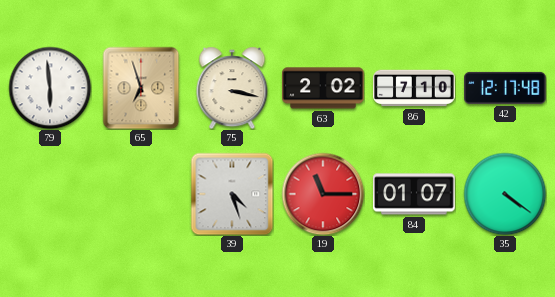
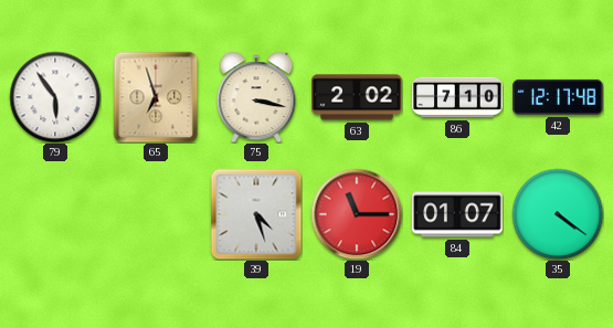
79: 5:59 -> 5:54
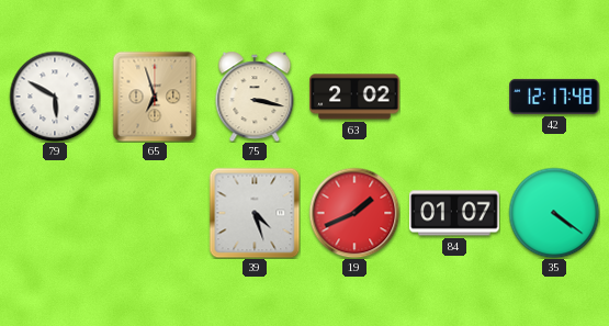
79: 5:54 -> 5:50
86: 7:10 -> none
19: 11:15 -> 1:41
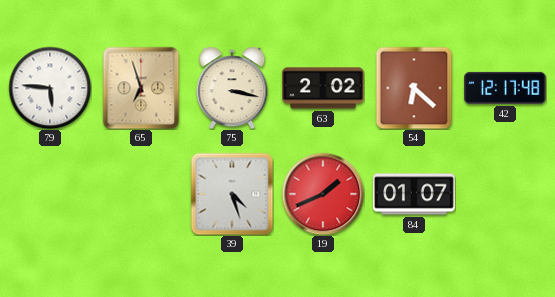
79: 5:50 -> 5:46
54: none -> 6:22
35: 4:21 -> none
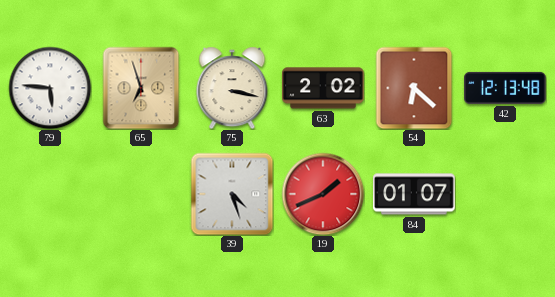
42: 12:17 -> 12:13
